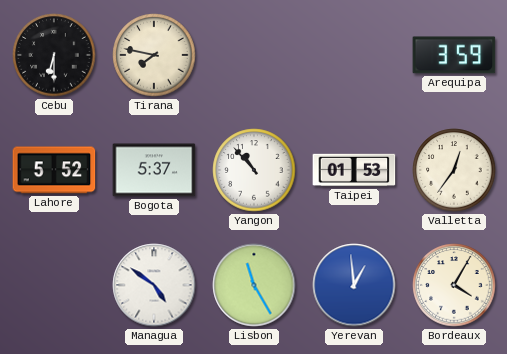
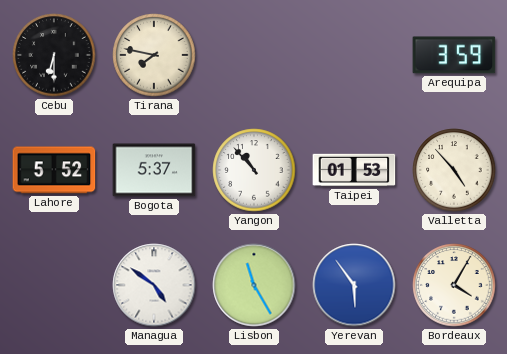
Valletta: 12:36 -> 4:53
Yerevan: 12:59 -> 5:54
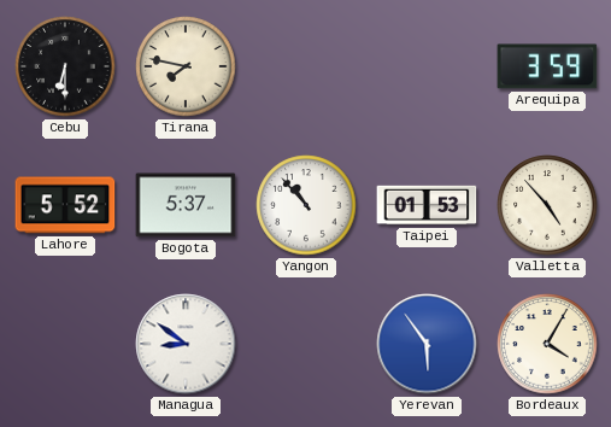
Managua: 4:51 -> 8:51
Lisbon: 11:25 -> none
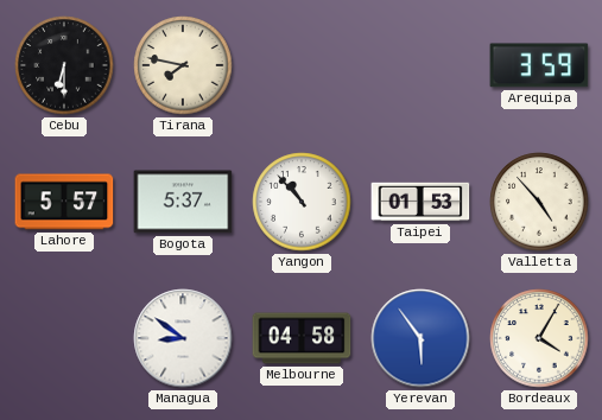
Lahore: 5:52 -> 5:57
Melbourne: none -> 04:58
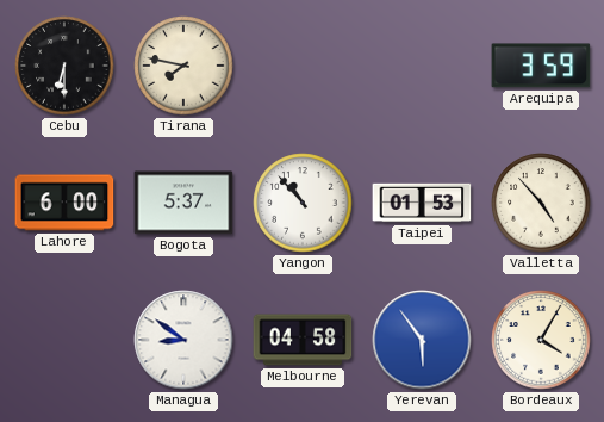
Lahore: 5:57 -> 6:00
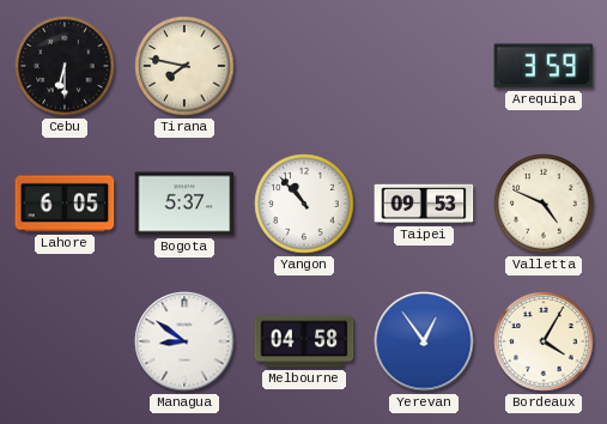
Lahore: 6:00 -> 6:05
Taipei: 01:53 -> 09:53
Valletta: 4:53 -> 4:49
Yerevan: 5:54 -> 12:54
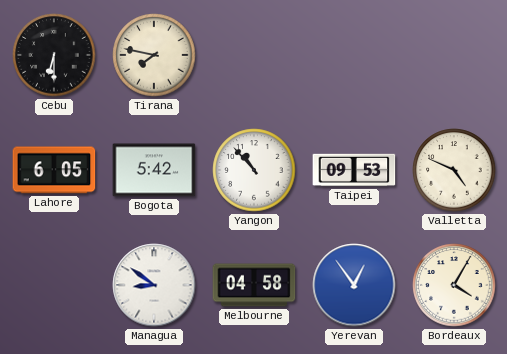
Arequipa: 3:59 -> none
Bogota: 5:37 -> 5:42
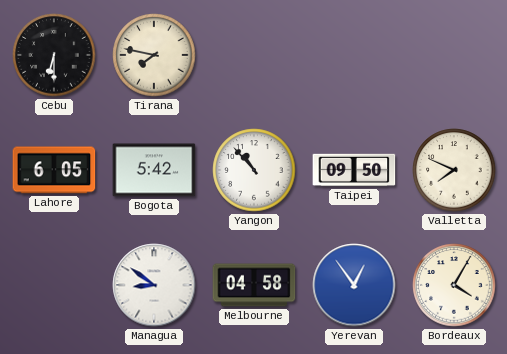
Taipei: 09:53 -> 09:50
Valletta: 4:49 -> 7:49
